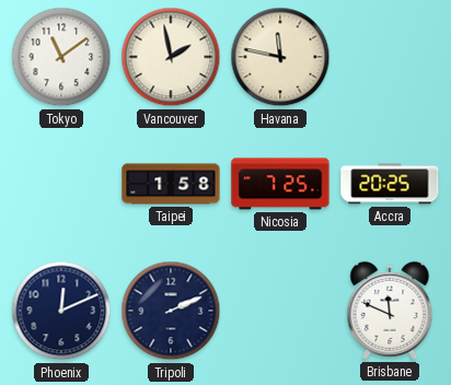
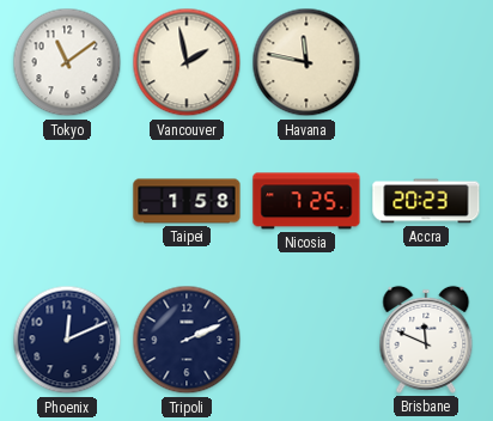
Accra: 20:25 -> 20:23
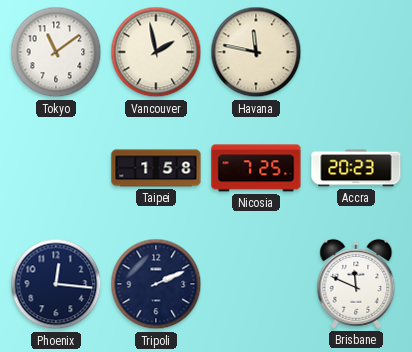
Phoenix: 12:11 -> 12:16
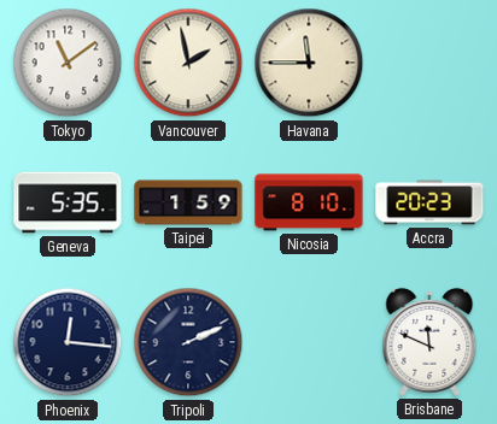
Havana: 11:47 -> 11:45
Geneva: none -> 5:35
Taipei: 1:58 -> 1:59
Nicosia: 7:25 -> 8:10
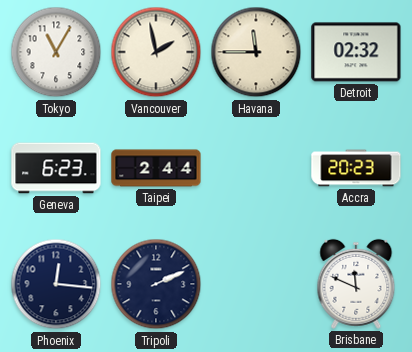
Tokyo: 11:09 -> 11:05
Detroit: none -> 02:32
Geneva: 5:35 -> 6:23
Taipei: 1:59 -> 2:44
Nicosia: 8:10 -> none
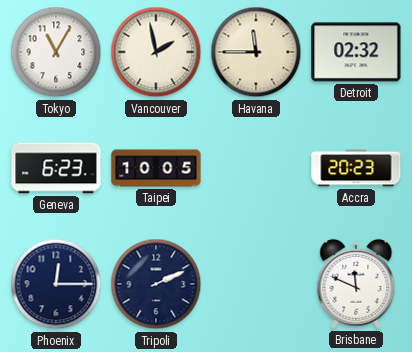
Taipei: 2:44 -> 10:05
Phoenix: 12:16 -> 12:15
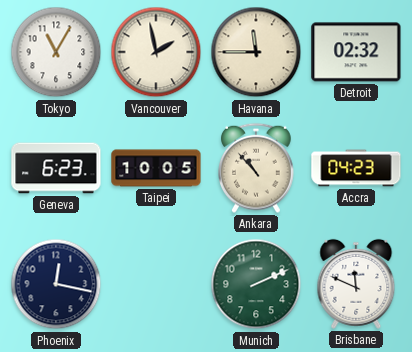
Ankara: none -> 10:53
Accra: 20:23 -> 04:23
Phoenix: 12:15 -> 12:17
Tripoli: 2:11 -> none
Munich: none -> 2:11
